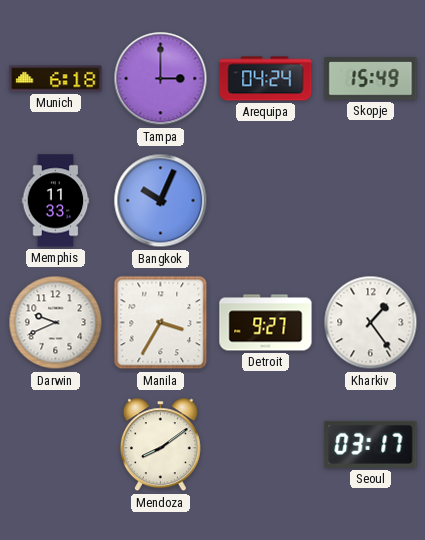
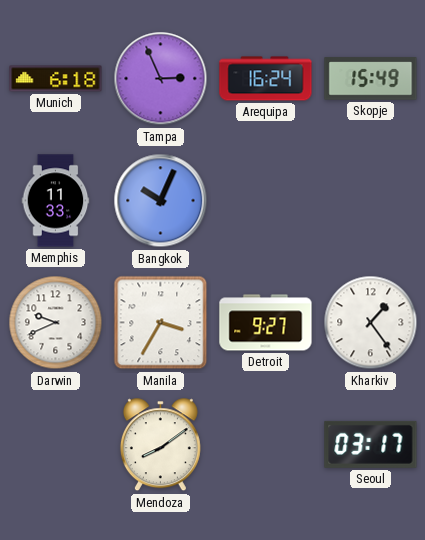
Tampa: 3:00 -> 2:56
Arequipa: 04:24 -> 16:24
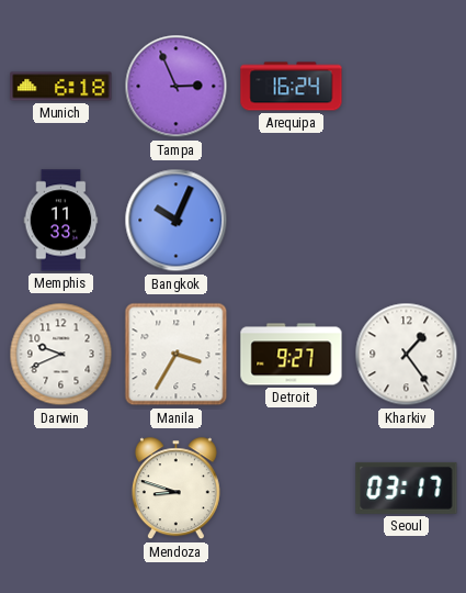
Skopje: 15:49 -> none
Mendoza: 8:09 -> 8:48
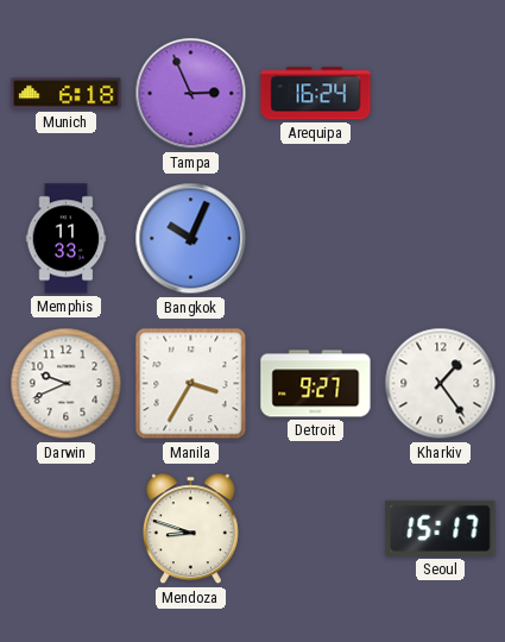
Seoul: 03:17 -> 15:17
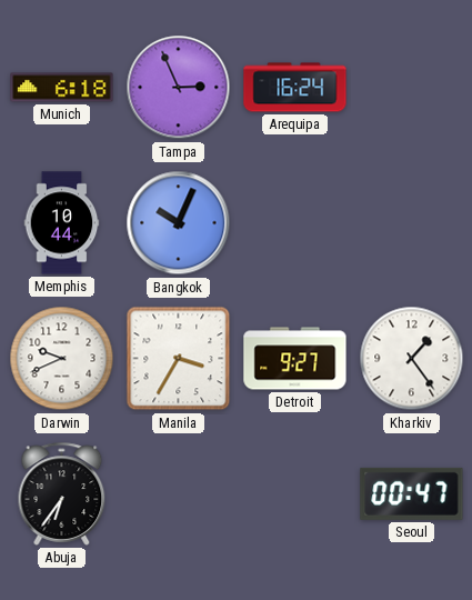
Memphis: 11:33 -> 10:44
Abuja: none -> 6:36
Mendoza: 8:48 -> none
Seoul: 15:17 -> 00:47
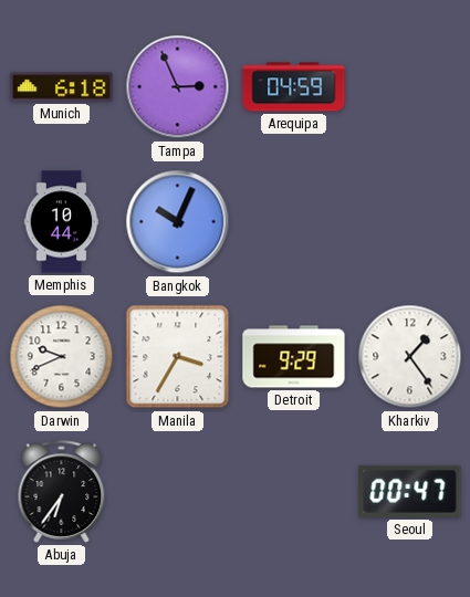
Arequipa: 16:24 -> 04:59
Detroit: 9:27 -> 9:29
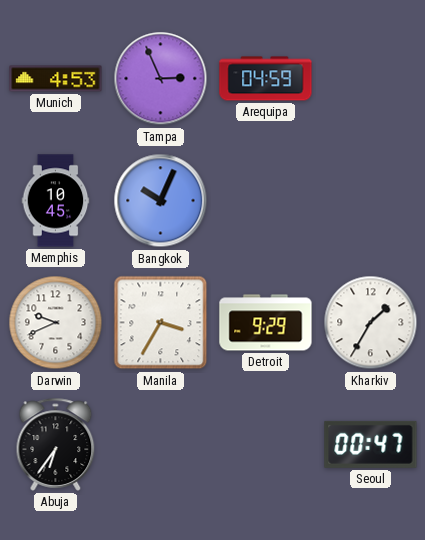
Munich: 6:18 -> 4:53
Memphis: 10:44 -> 10:45
Kharkiv: 1:24 -> 1:35
